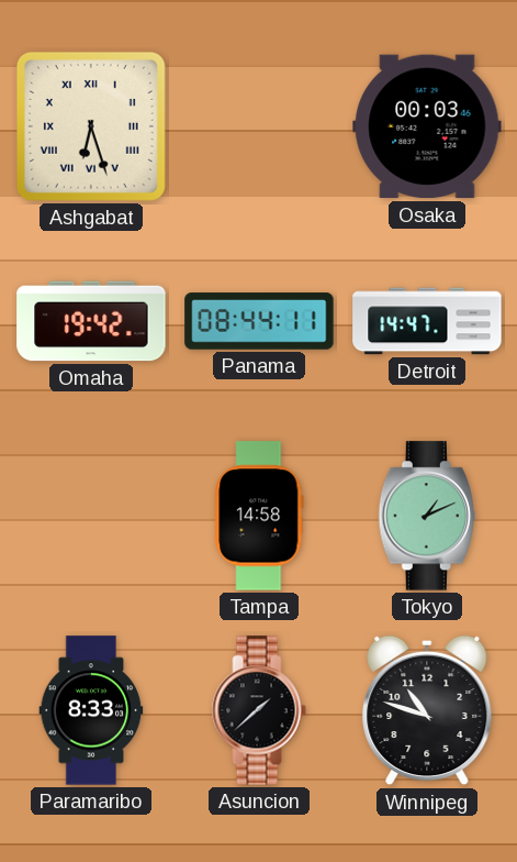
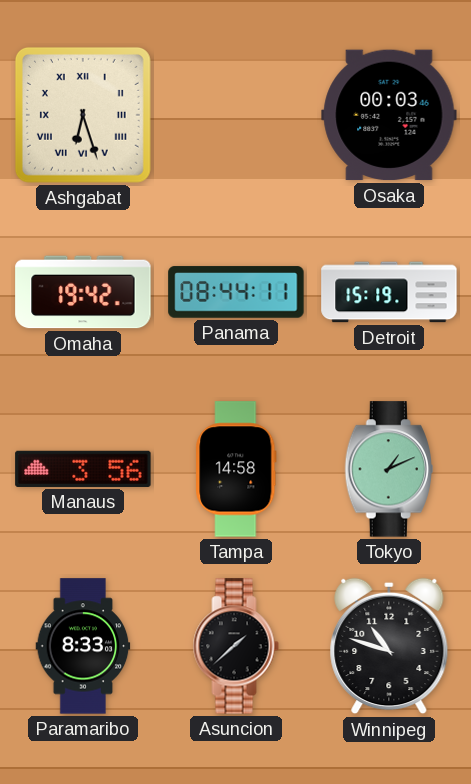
Detroit: 14:47 -> 15:19
Manaus: none -> 3:56
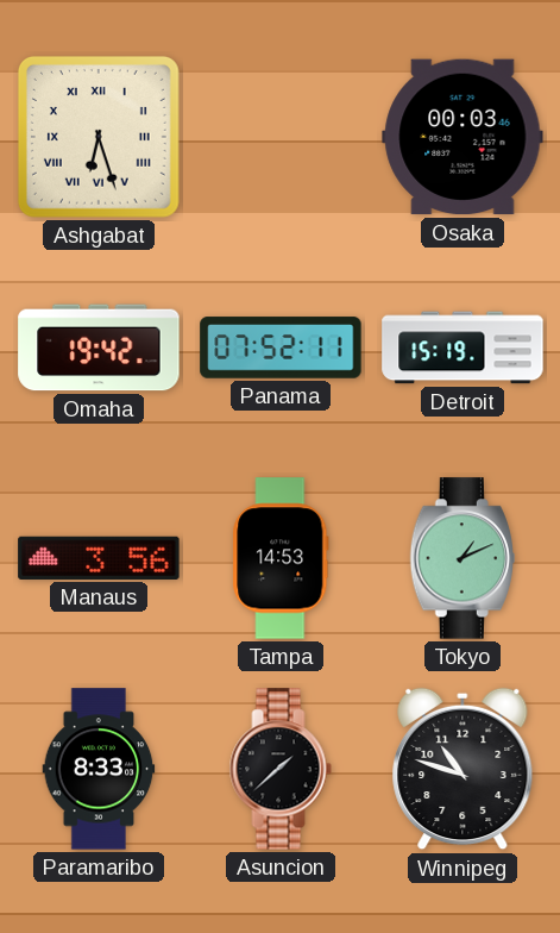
Panama: 08:44 -> 07:52
Tampa: 14:58 -> 14:53
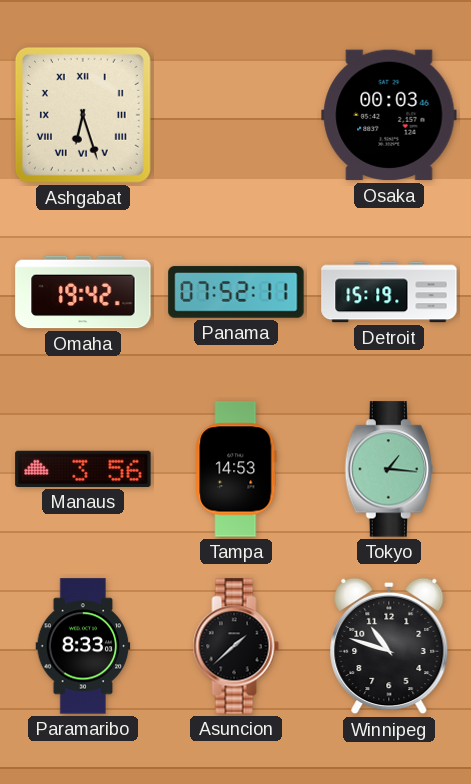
Tokyo: 1:11 -> 1:16
